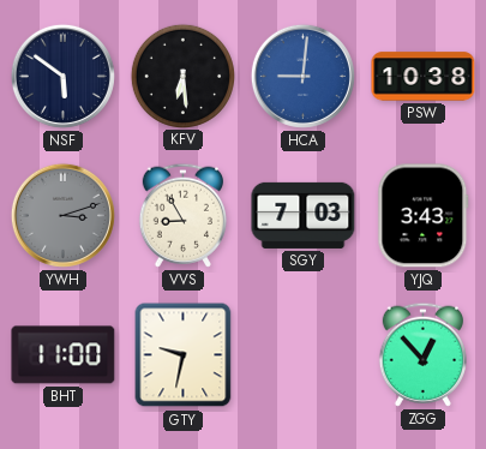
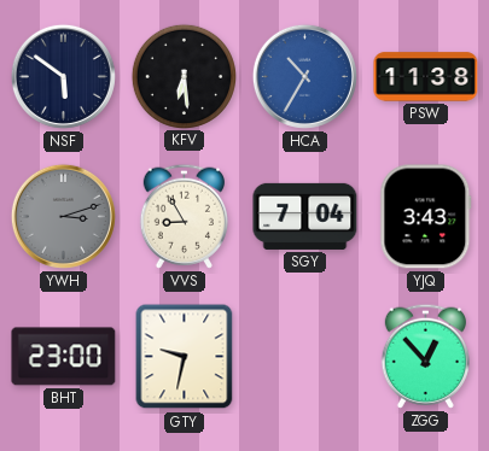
HCA: 9:01 -> 10:35
PSW: 10:38 -> 11:38
SGY: 7:03 -> 7:04
BHT: 11:00 -> 23:00
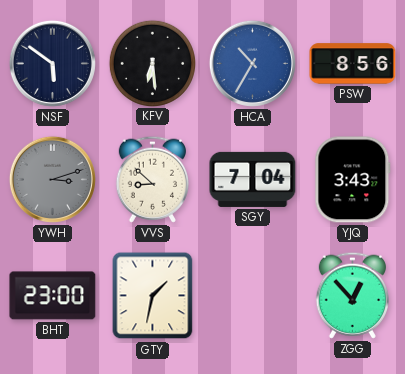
PSW: 11:38 -> 8:56
VVS: 8:55 -> 8:52
GTY: 9:32 -> 1:32
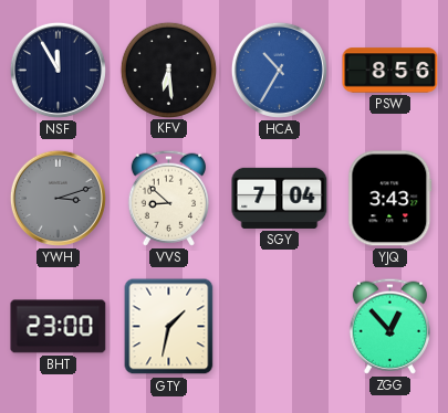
NSF: 5:51 -> 11:55
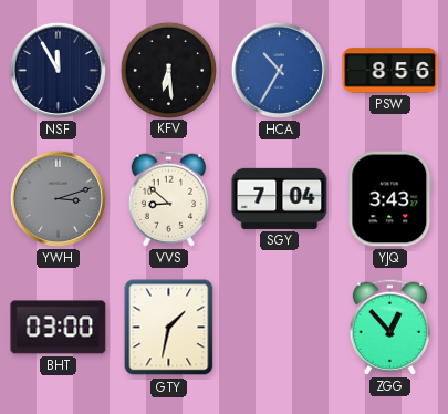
BHT: 23:00 -> 03:00
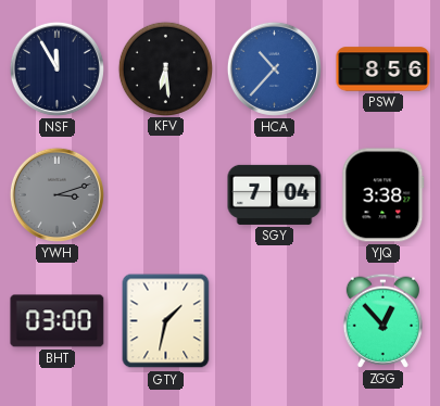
HCA: 10:35 -> 10:37
VVS: 8:52 -> none
YJQ: 3:43 -> 3:38
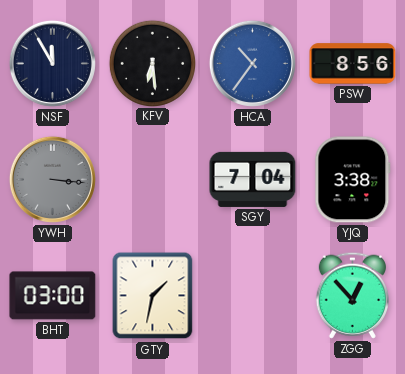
HCA: 10:37 -> 10:36
YWH: 3:12 -> 3:16
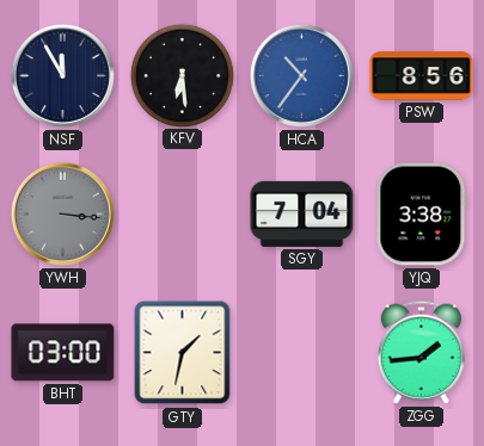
ZGG: 12:53 -> 1:44
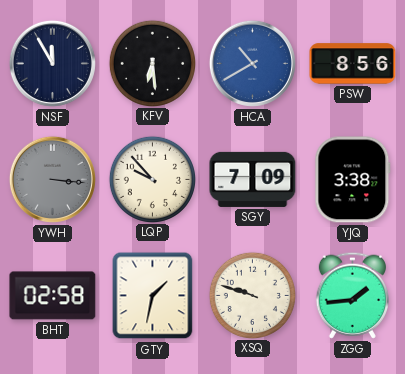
HCA: 10:36 -> 10:40
LQP: none -> 9:53
SGY: 7:04 -> 7:09
BHT: 03:00 -> 02:58
XSQ: none -> 9:48
